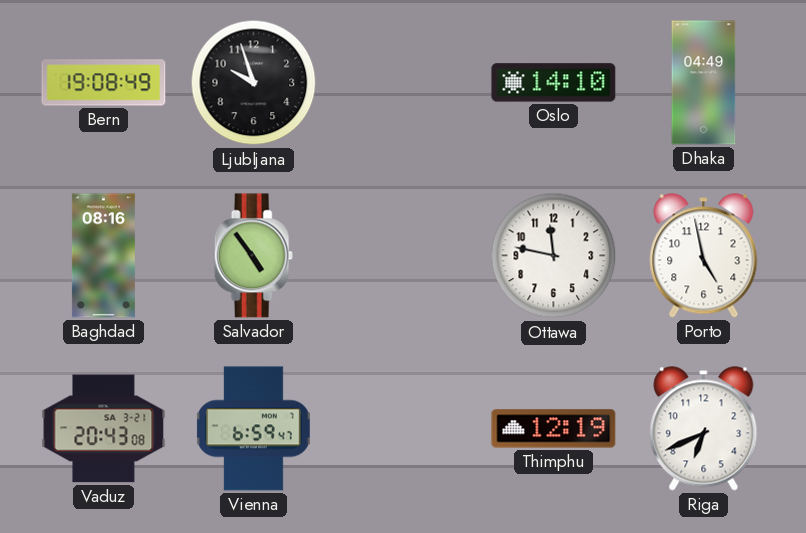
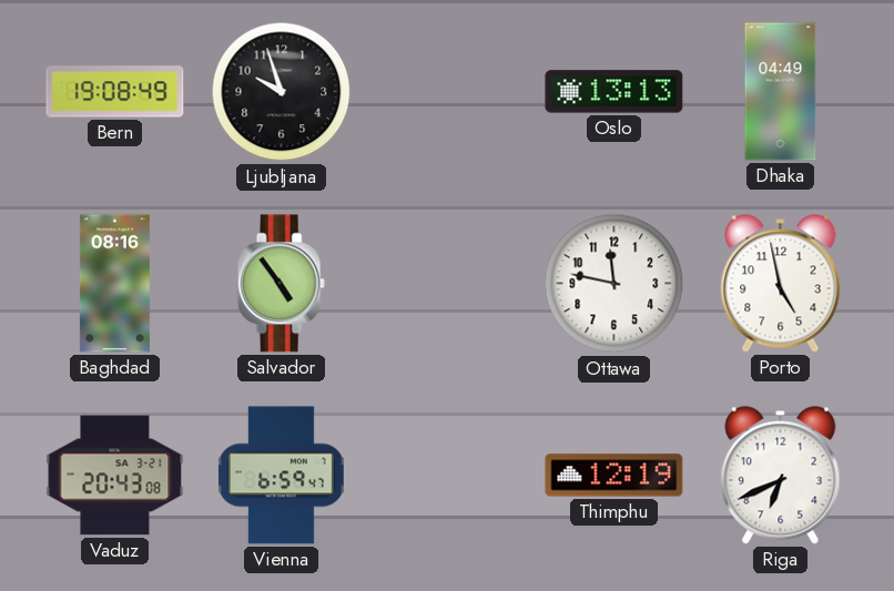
Oslo: 14:10 -> 13:13
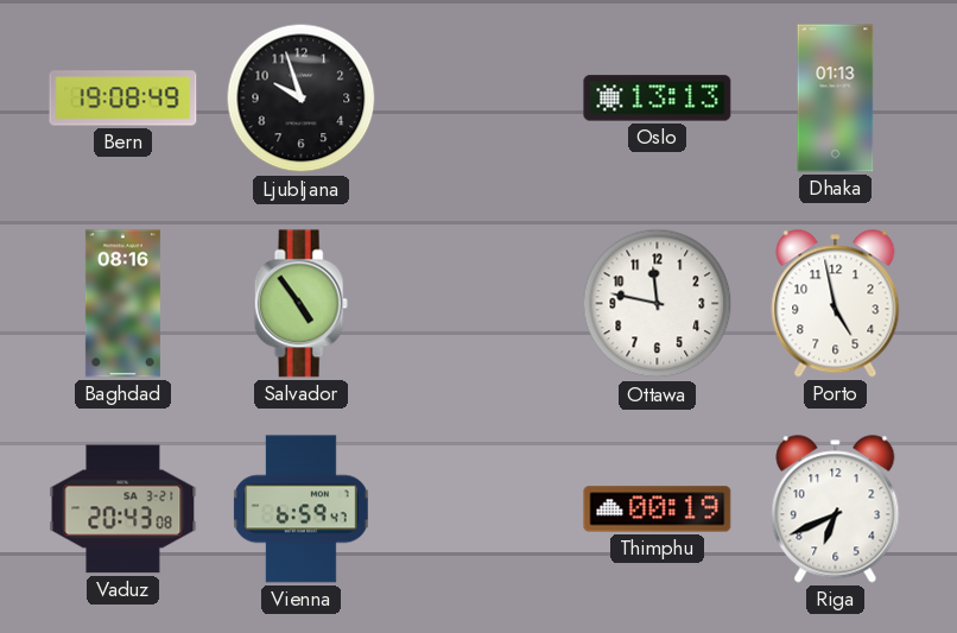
Dhaka: 04:49 -> 01:13
Thimphu: 12:19 -> 00:19
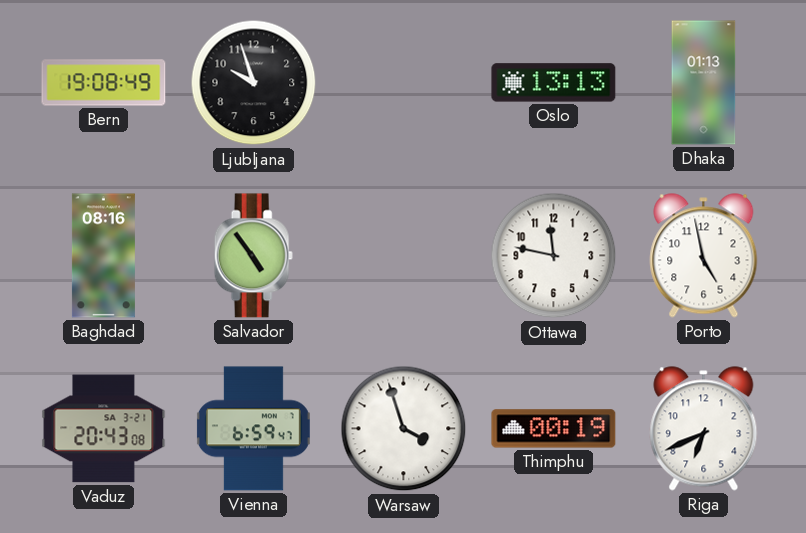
Warsaw: none -> 3:57
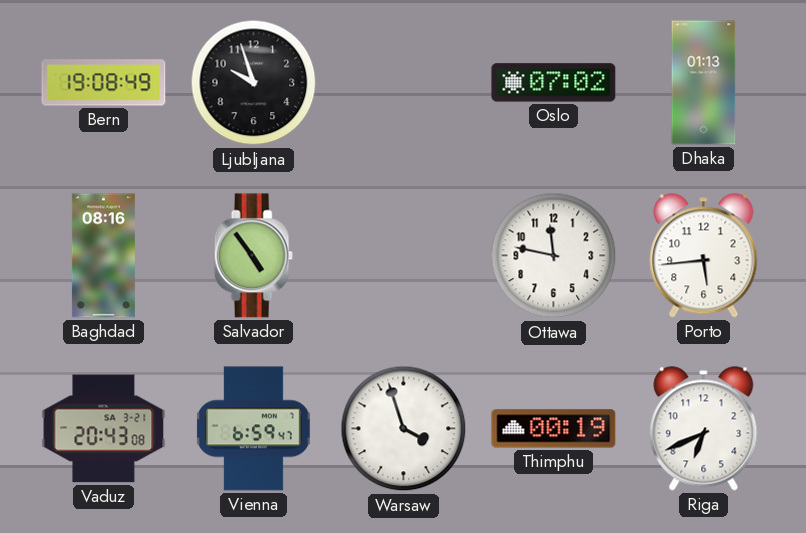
Oslo: 13:13 -> 07:02
Porto: 4:58 -> 5:44
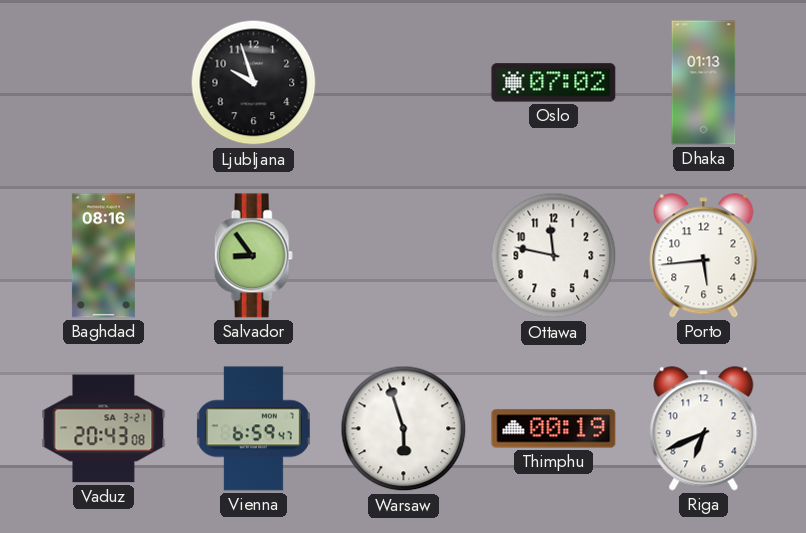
Bern: 19:08 -> none
Salvador: 4:54 -> 8:54
Warsaw: 3:57 -> 5:57
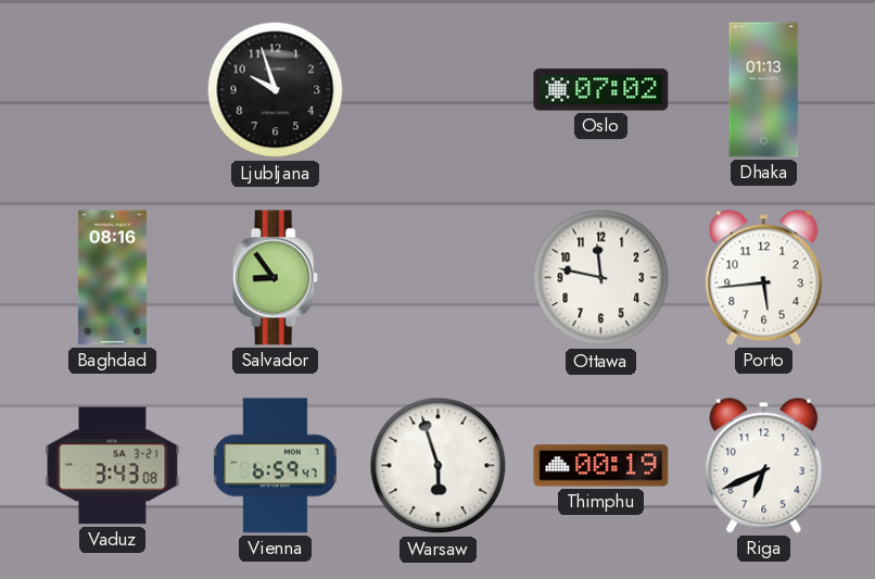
Vaduz: 20:43 -> 3:43
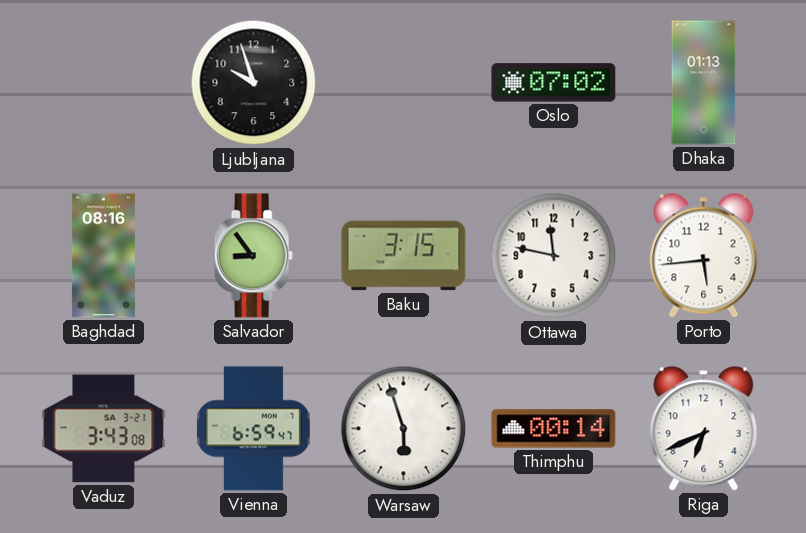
Baku: none -> 3:15
Thimphu: 00:19 -> 00:14
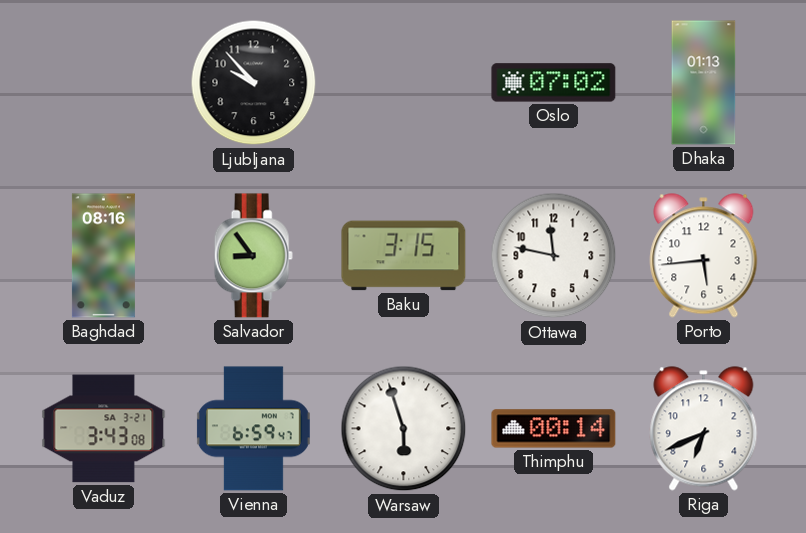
Ljubljana: 9:57 -> 9:53
